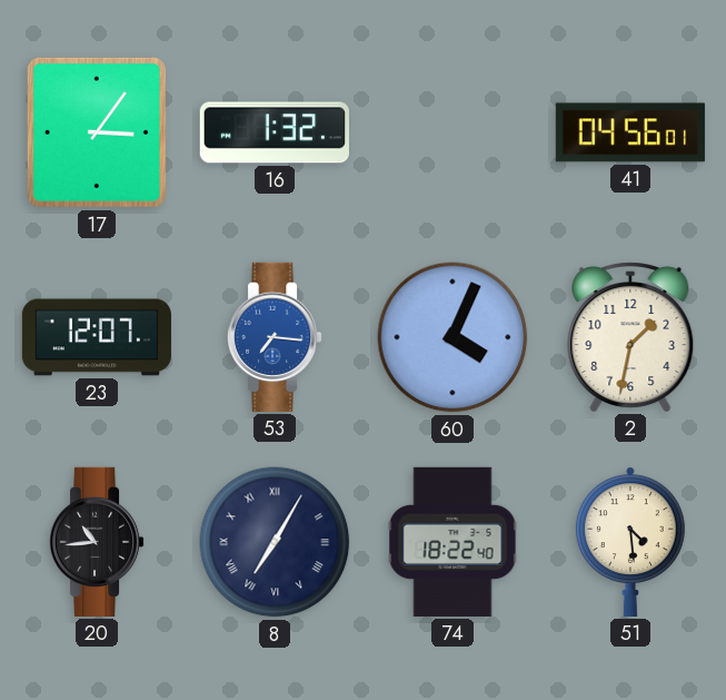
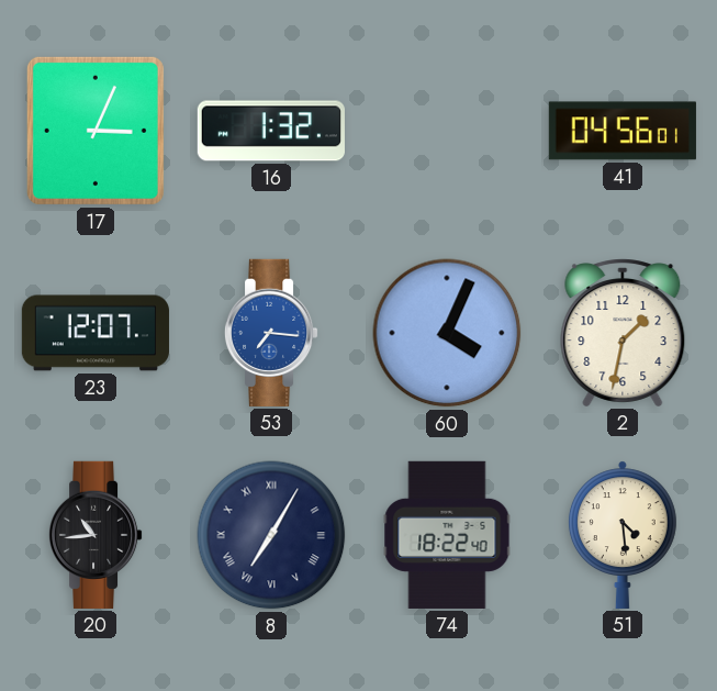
17: 3:06 -> 3:04
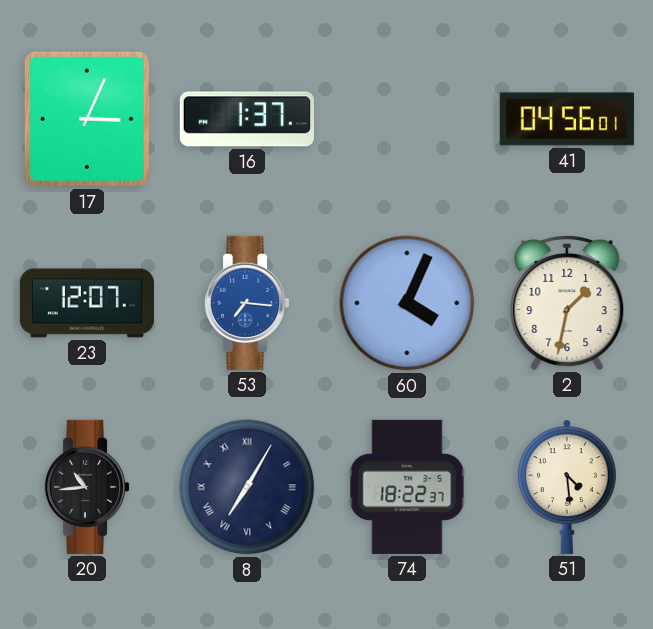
16: 1:32 -> 1:37
74: 18:22:40 -> 18:22:37
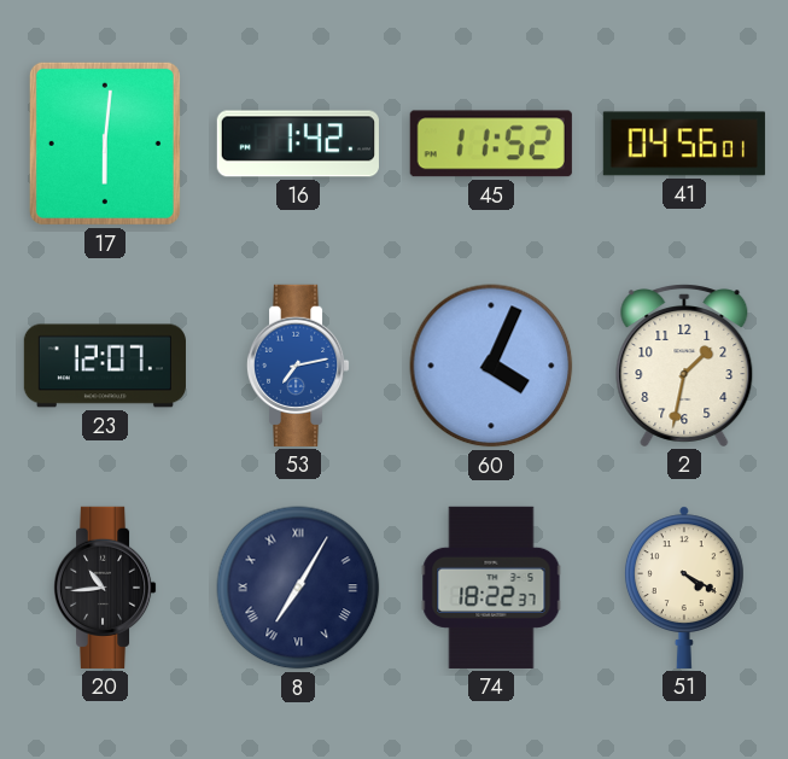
17: 3:04 -> 6:01
16: 1:37 -> 1:42
45: none -> 11:52
53: 7:16 -> 7:13
51: 4:29 -> 4:20
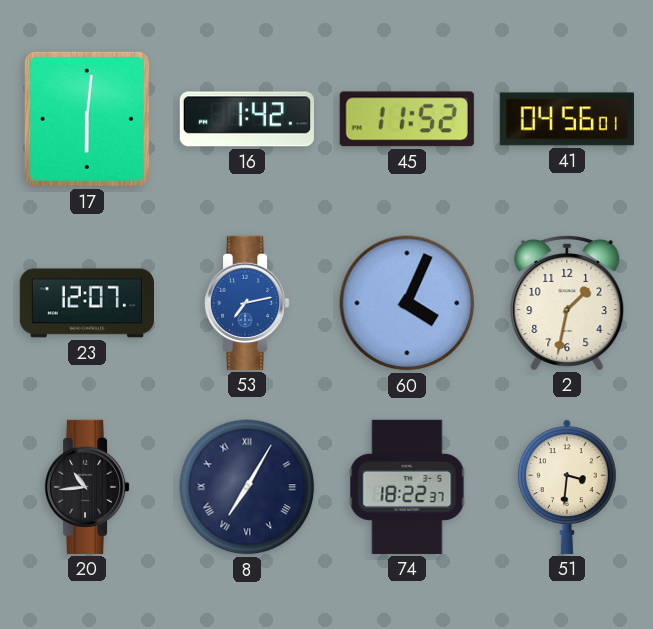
51: 4:20 -> 3:31
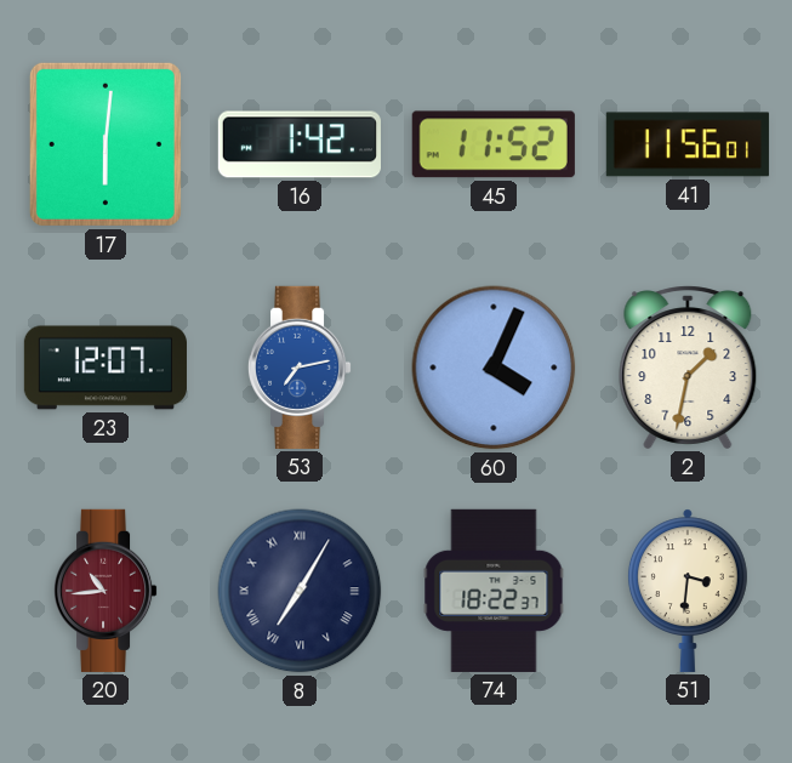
41: 04:56 -> 11:56
20 dial: black -> burgundy
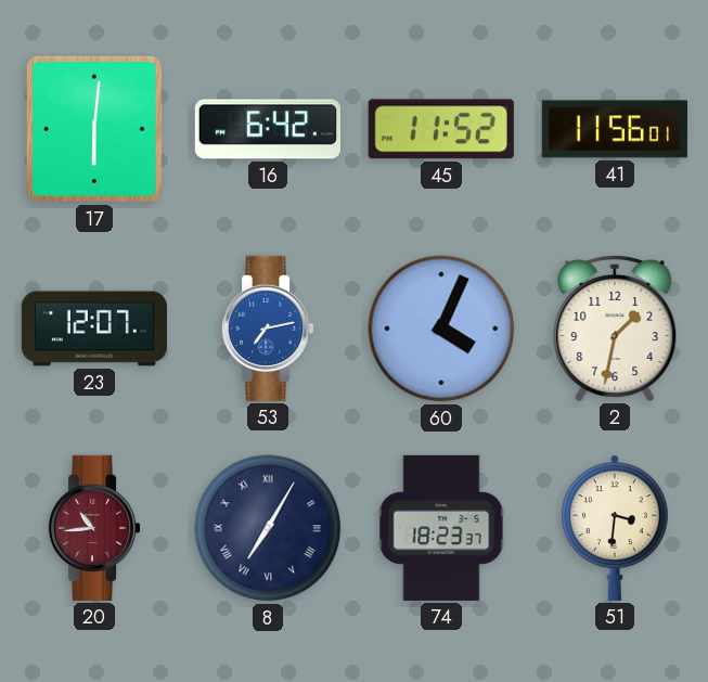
16: 1:42 -> 6:42
74: 18:22 -> 18:23
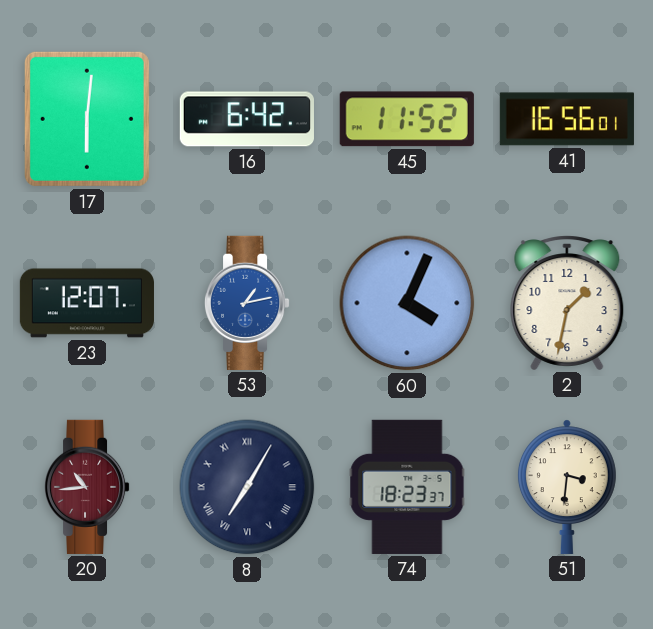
41: 11:56 -> 16:56
53: 7:13 -> 1:13
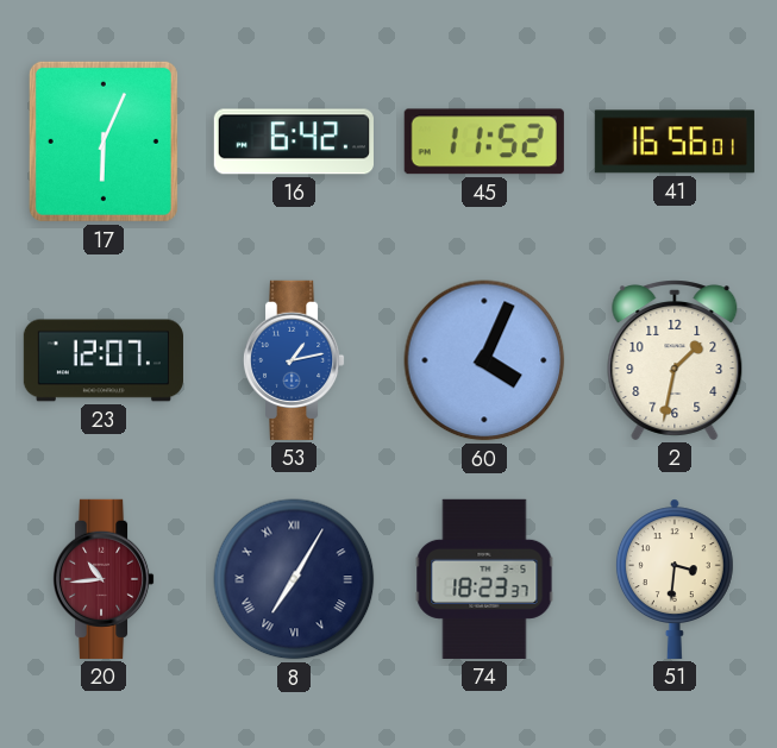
17: 6:01 -> 6:04
